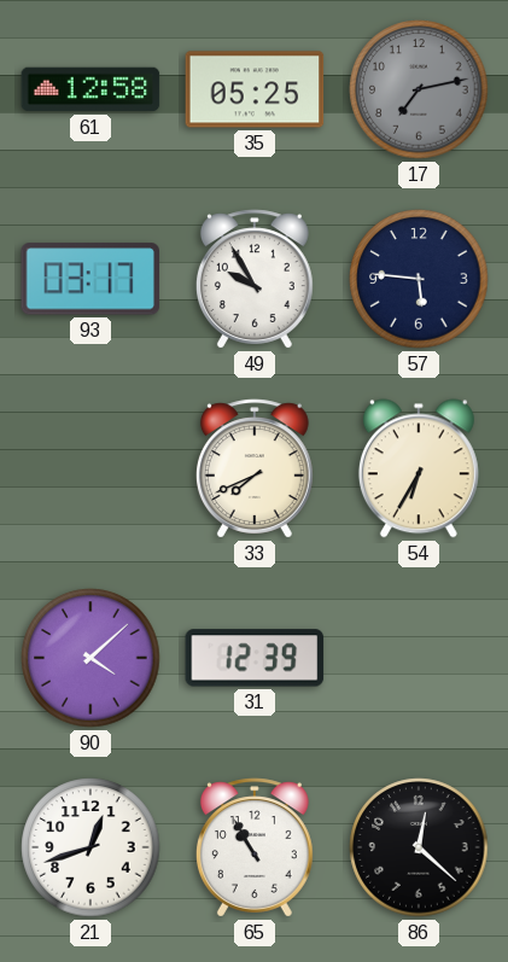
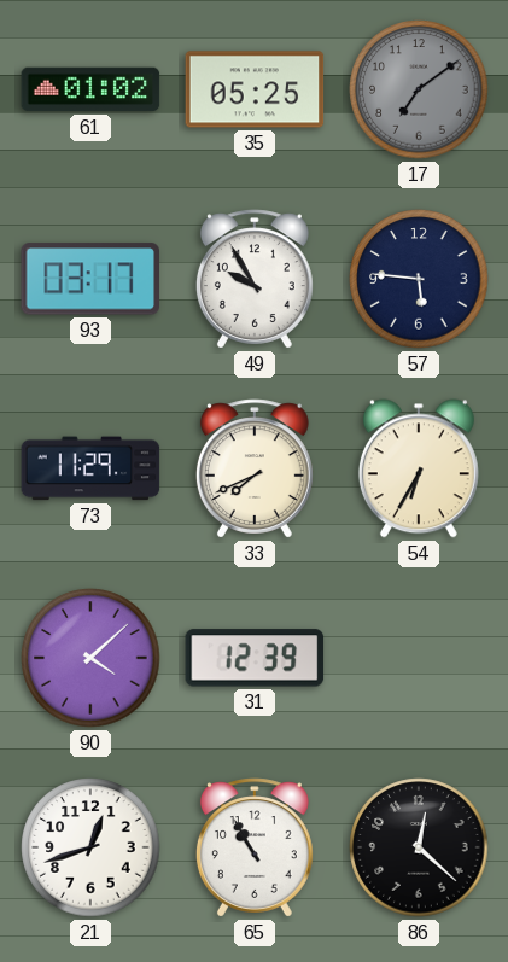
61: 12:58 -> 01:02
17: 7:13 -> 7:09
73: none -> 11:29
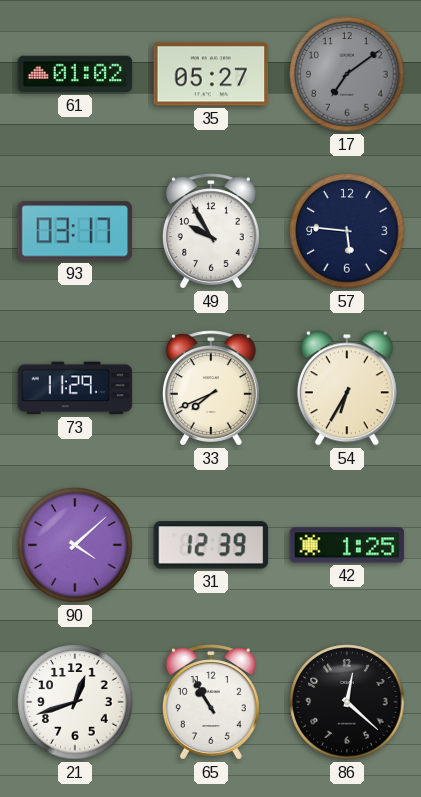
35: 05:25 -> 05:27
42: none -> 1:25
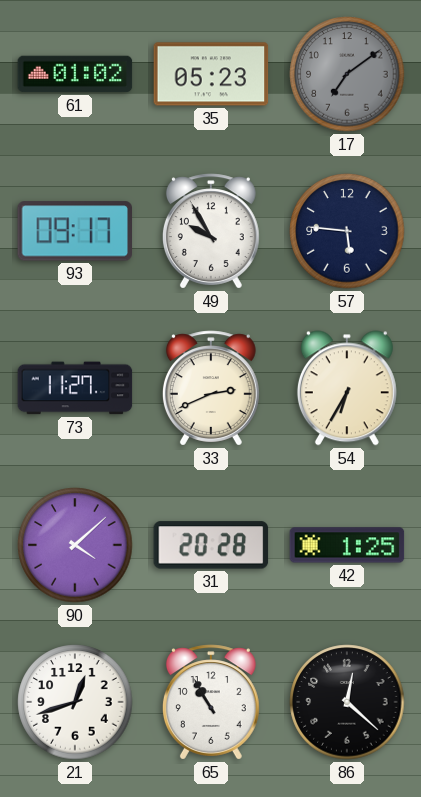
35: 05:27 -> 05:23
93: 03:17 -> 09:17
73: 11:29 -> 11:27
33: 7:41 -> 2:41
31: 12:39 -> 20:28
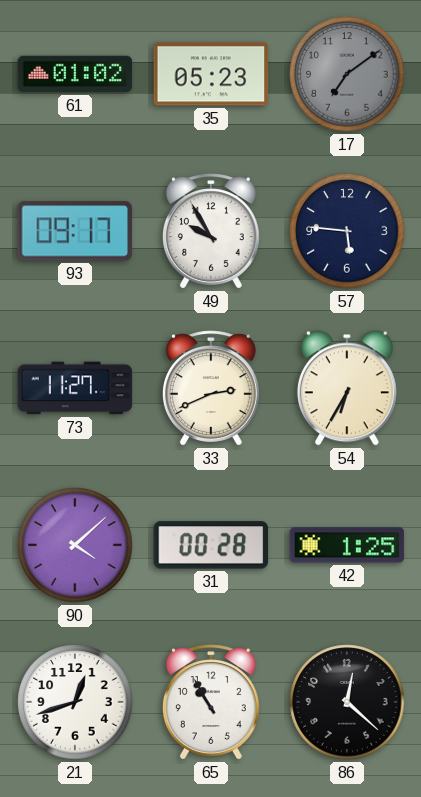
31: 20:28 -> 00:28
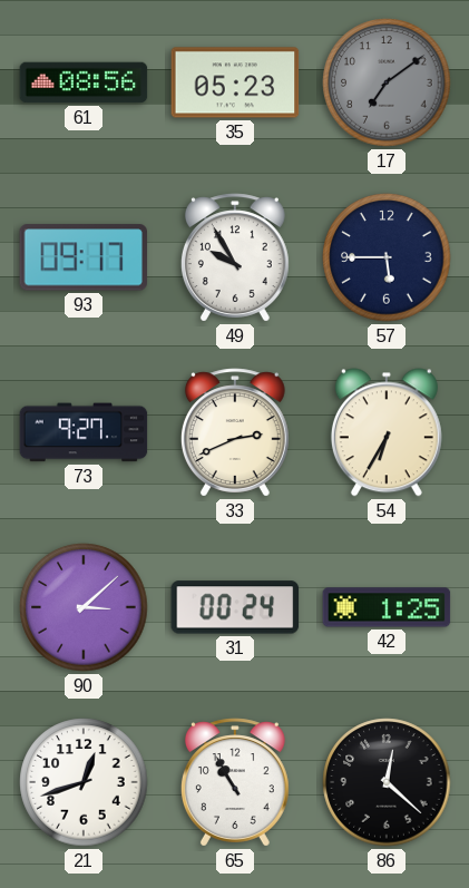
61: 01:02 -> 08:56
57: 5:46 -> 5:45
73: 11:27 -> 9:27
90: 4:08 -> 3:08
31: 00:28 -> 00:24
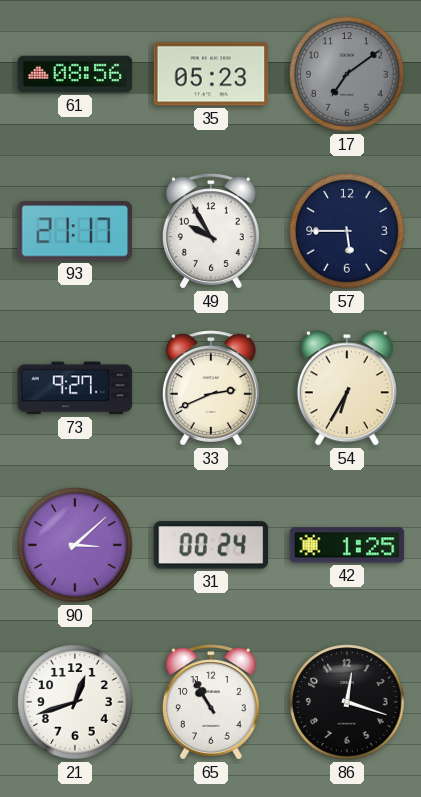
93: 09:17 -> 21:17
86: 12:22 -> 12:18
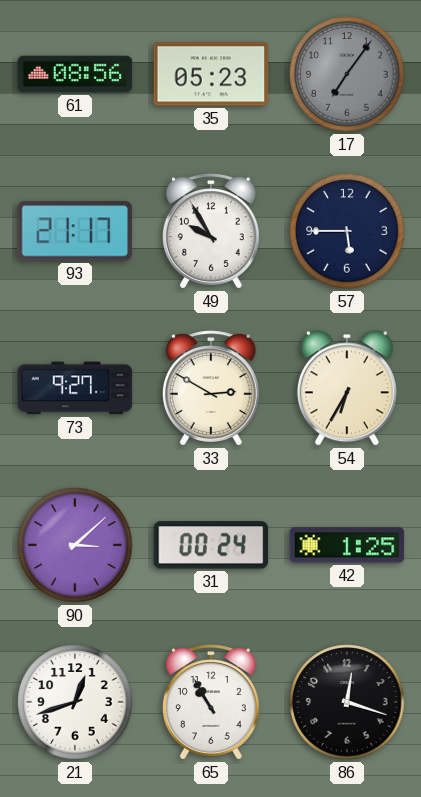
17: 7:09 -> 7:06
33: 2:41 -> 2:50
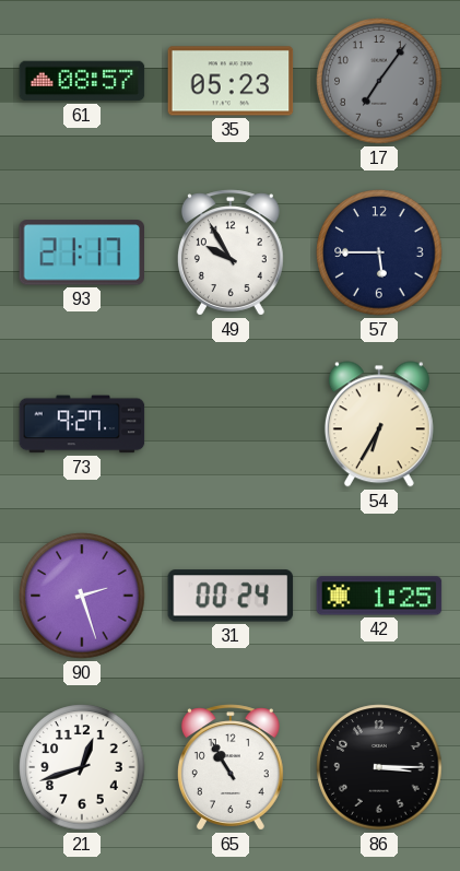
61: 08:56 -> 08:57
33: 2:50 -> none
90: 3:08 -> 2:27
86: 12:18 -> 3:15
